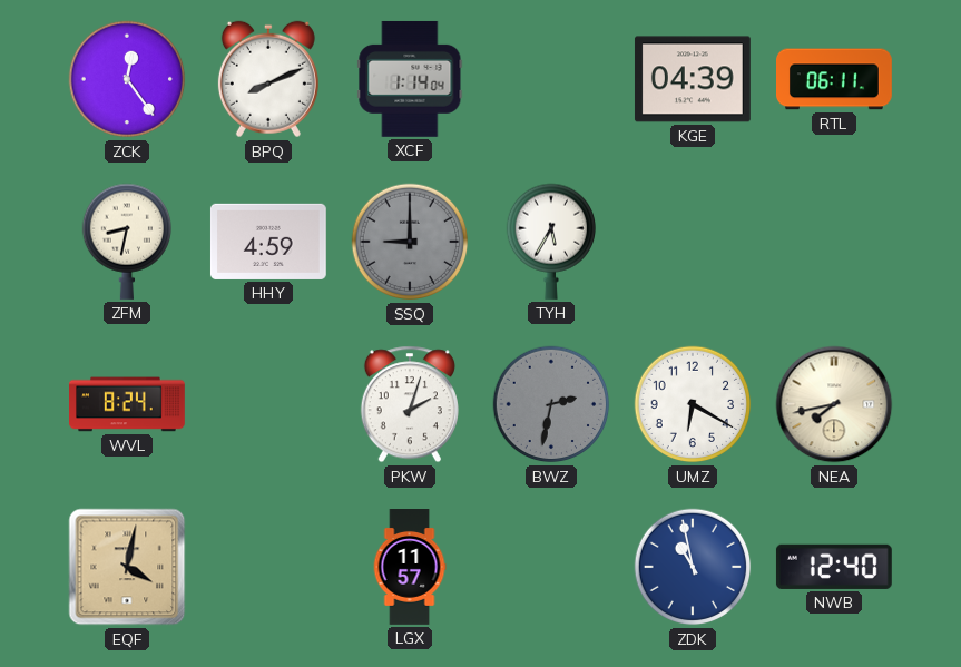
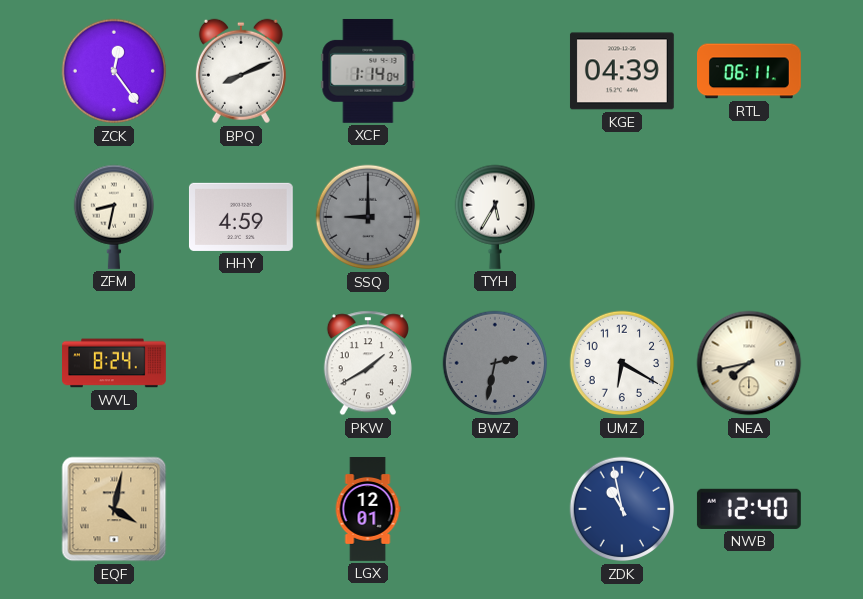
PKW: 2:03 -> 1:40
LGX: 11:57 -> 12:01
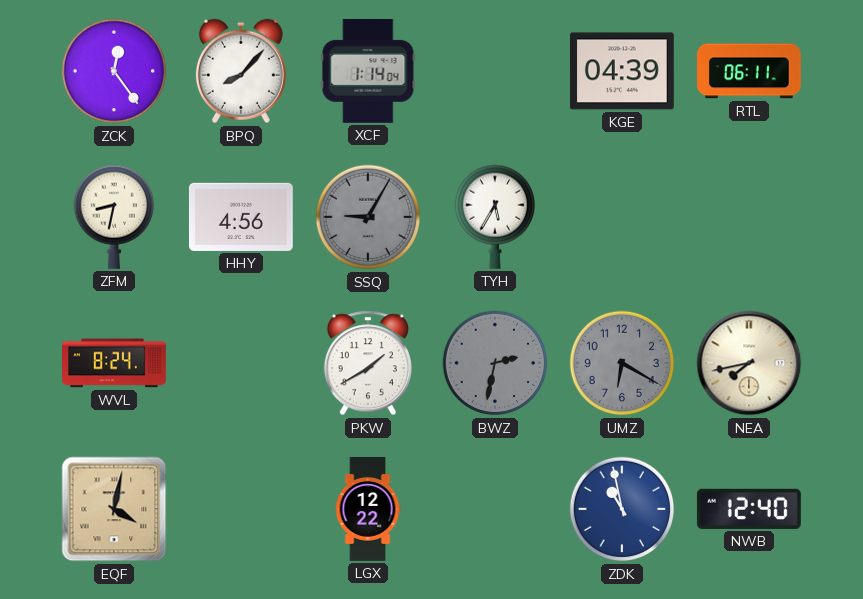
BPQ: 8:11 -> 8:07
HHY: 4:59 -> 4:56
SSQ: 9:00 -> 9:05
UMZ dial: white -> grey
LGX: 12:01 -> 12:22
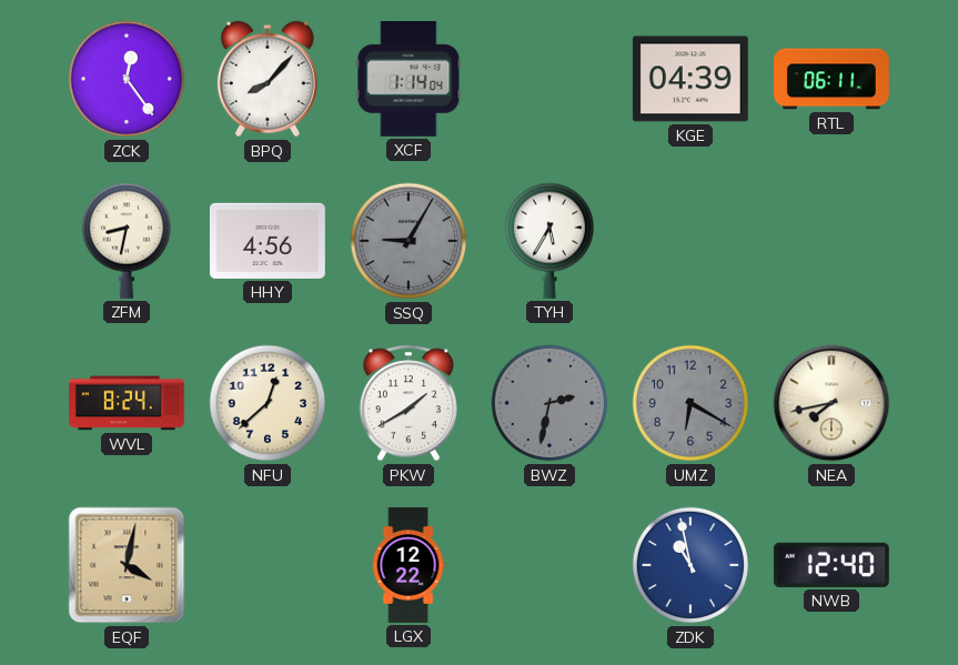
NFU: none -> 12:38
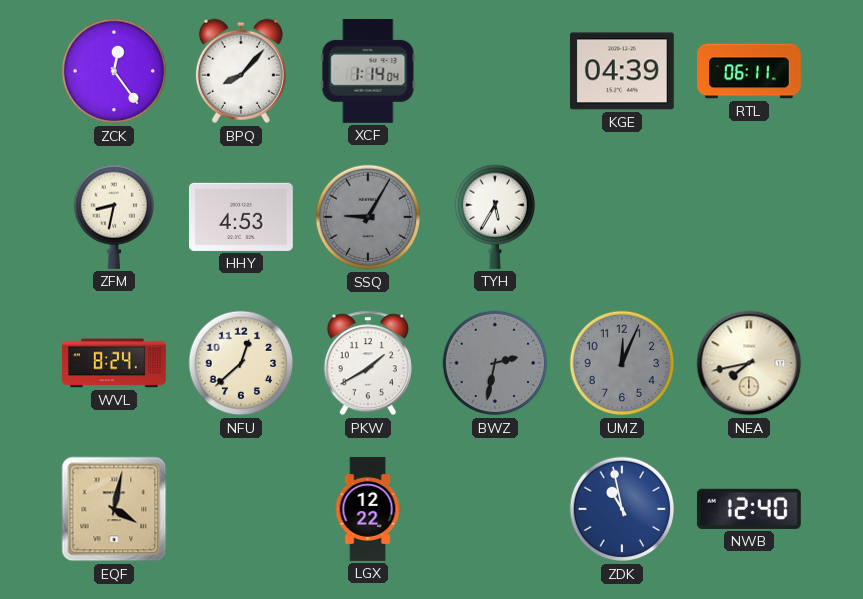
HHY: 4:56 -> 4:53
UMZ: 6:20 -> 12:04
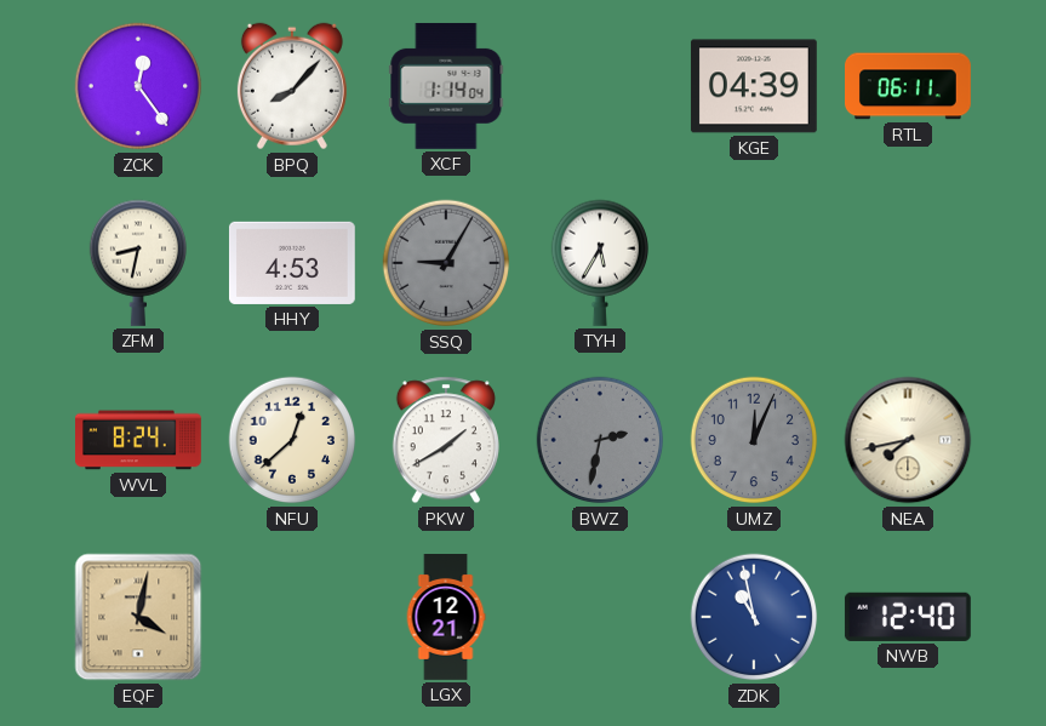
LGX: 12:22 -> 12:21
